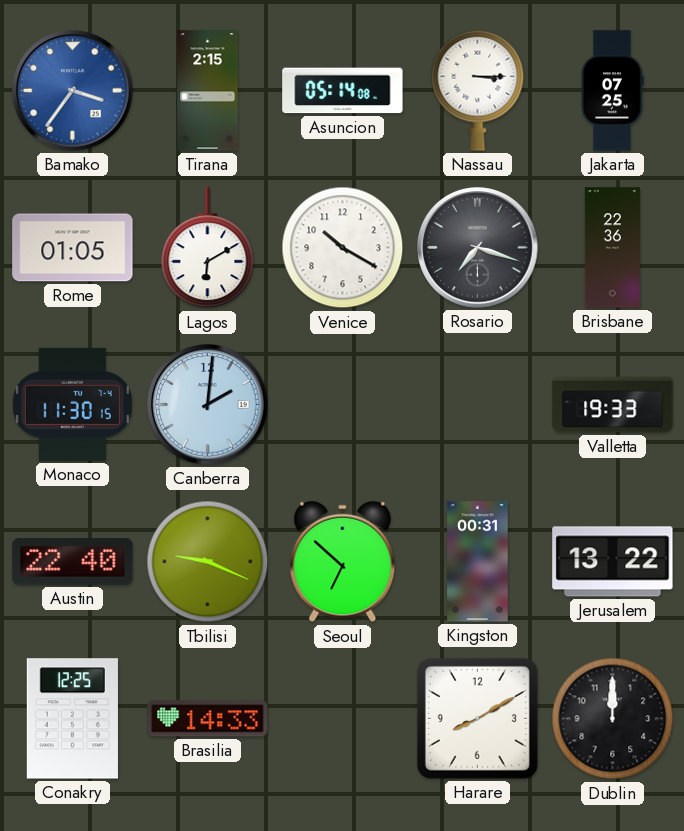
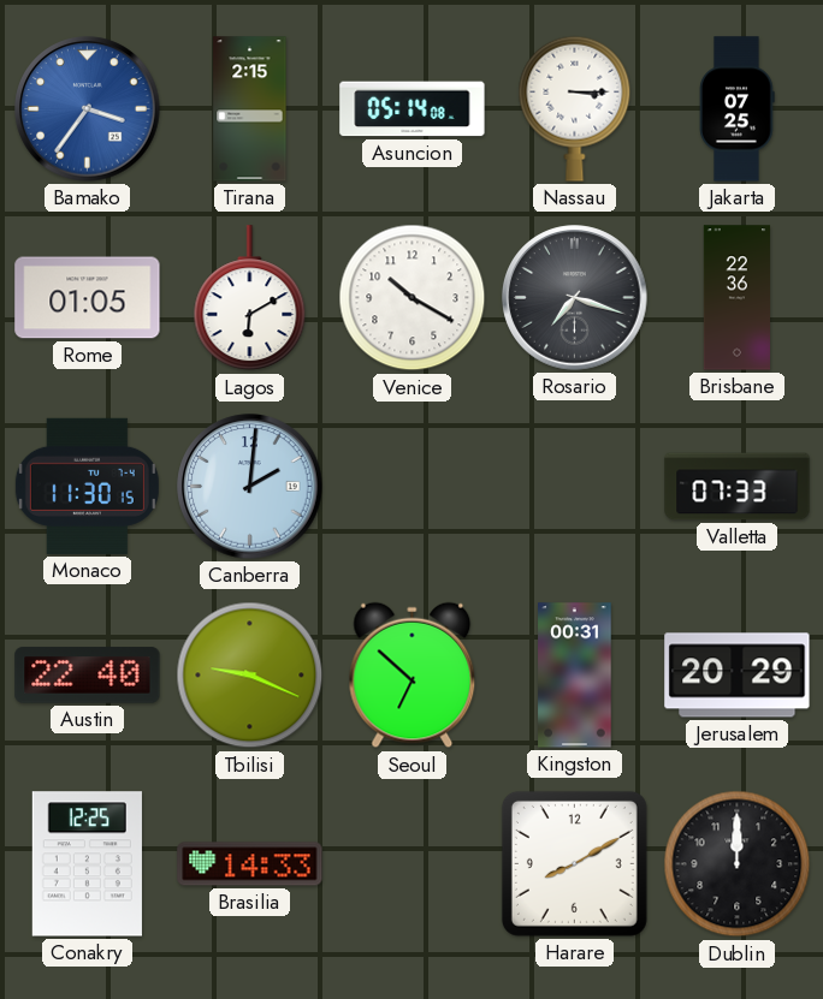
Valletta: 19:33 -> 07:33
Jerusalem: 13:22 -> 20:29
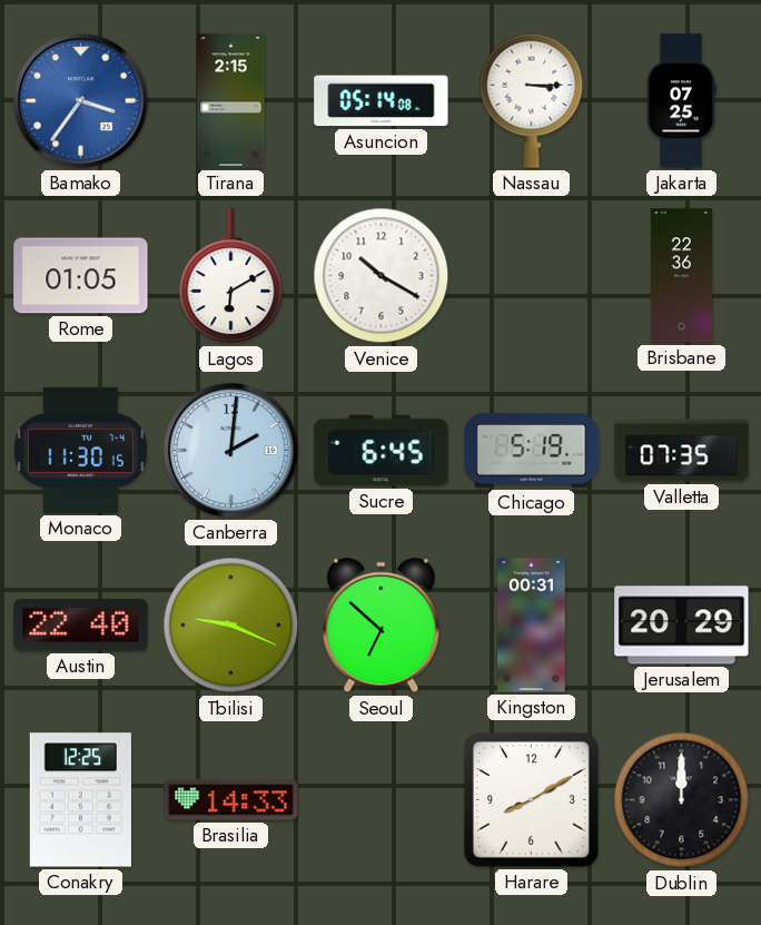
Rosario: 7:18 -> none
Sucre: none -> 6:45
Chicago: none -> 5:19
Valletta: 07:33 -> 07:35
